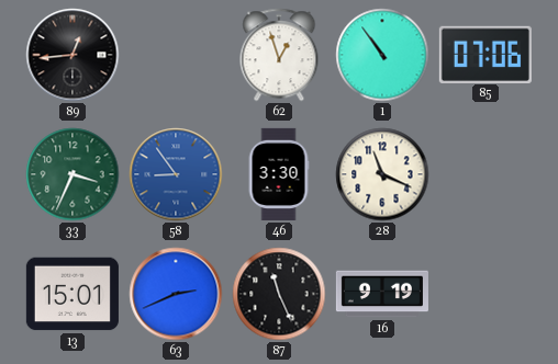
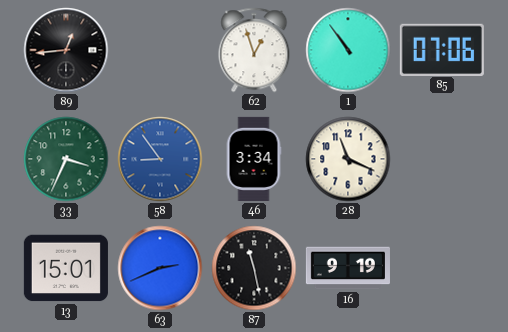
46: 3:30 -> 3:34
87: 11:26 -> 11:28
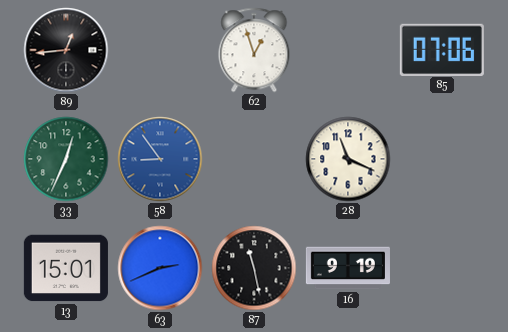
1: 10:54 -> none
33: 3:34 -> 12:34
46: 3:34 -> none
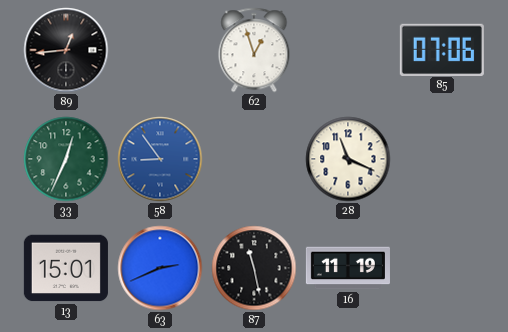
16: 9:19 -> 11:19
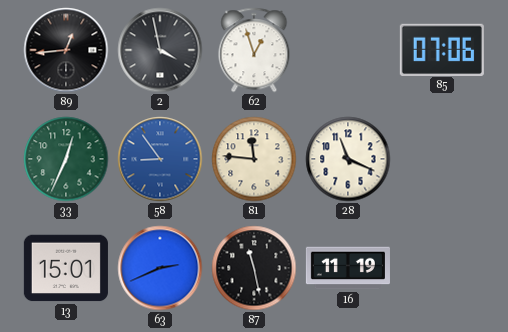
2: none -> 3:58
81: none -> 11:46
